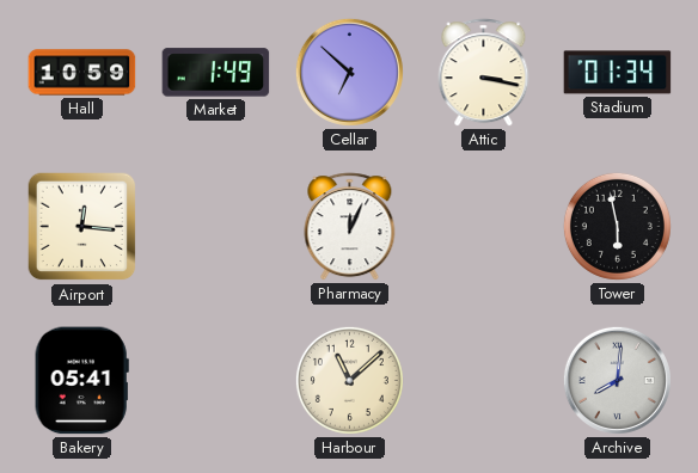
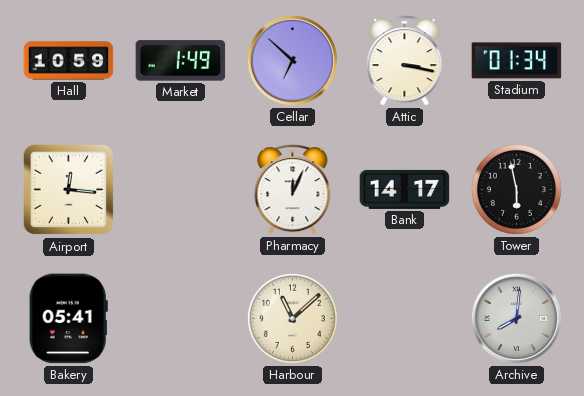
Bank: none -> 14:17
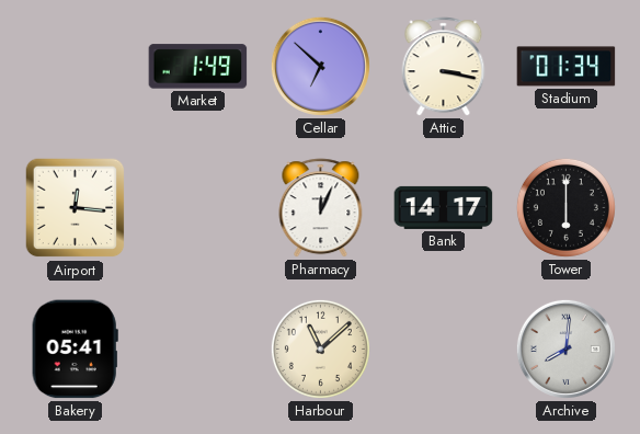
Hall: 10:59 -> none
Tower: 5:58 -> 6:00
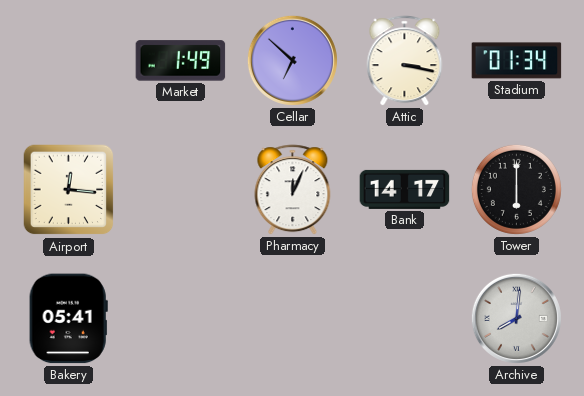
Harbour: 11:08 -> none
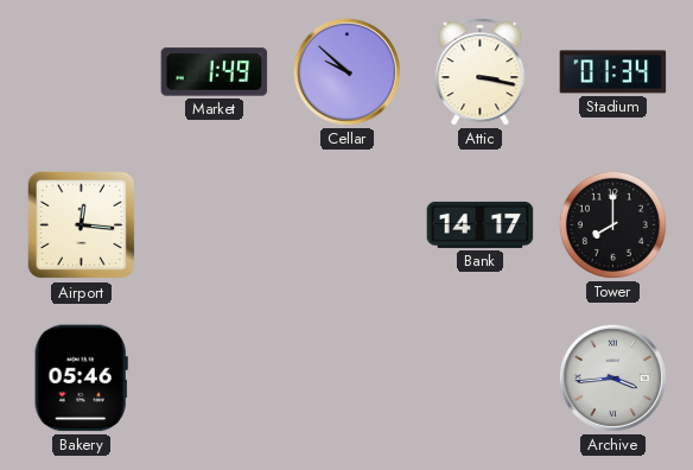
Cellar: 6:52 -> 9:52
Pharmacy: 12:04 -> none
Tower: 6:00 -> 8:00
Bakery: 05:41 -> 05:46
Archive: 8:01 -> 3:44
